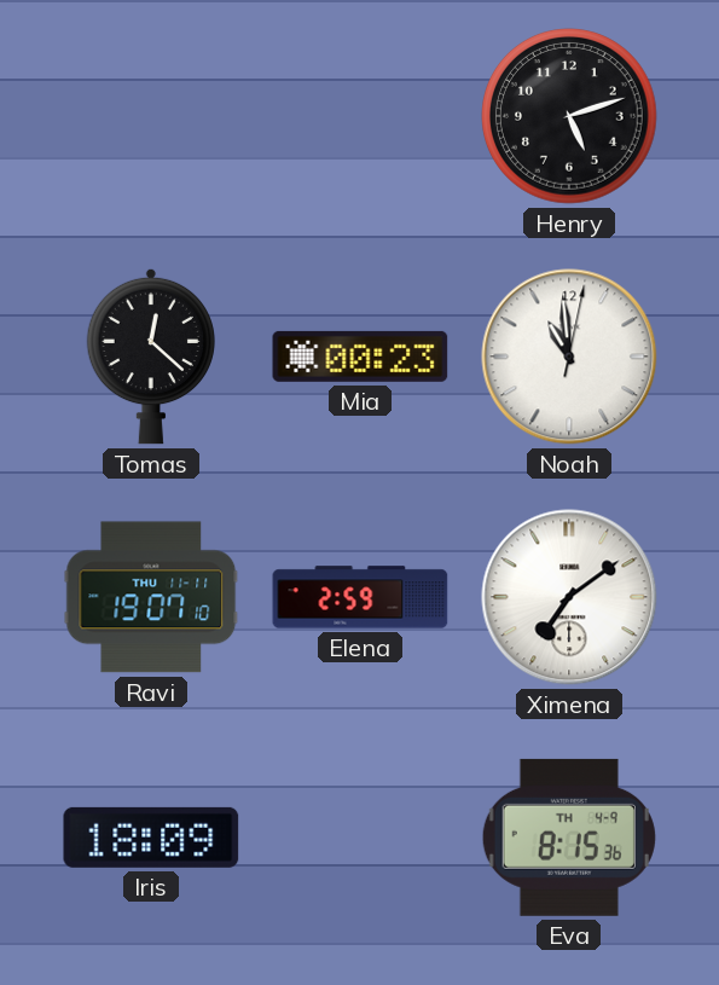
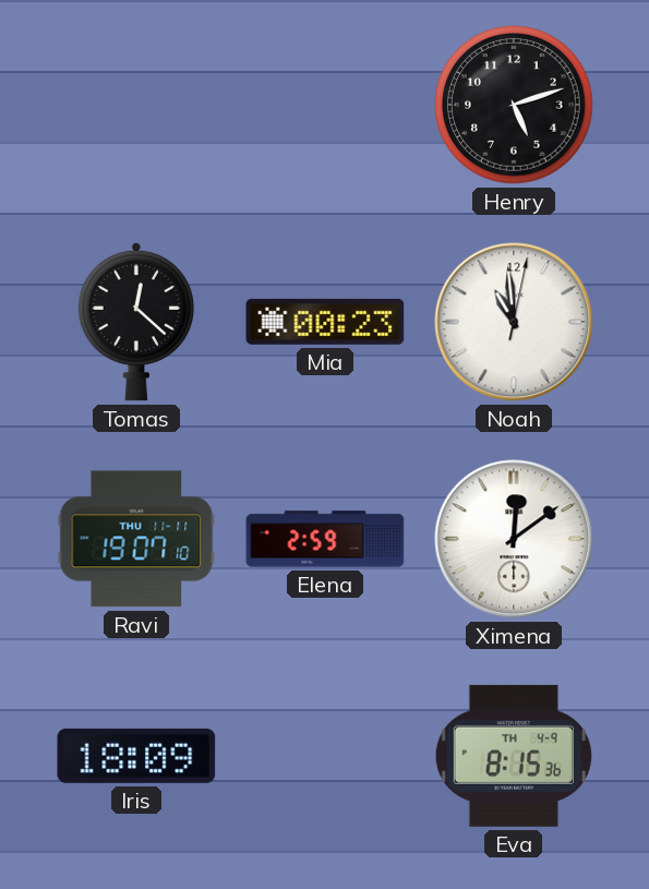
Ximena: 7:09 -> 12:09
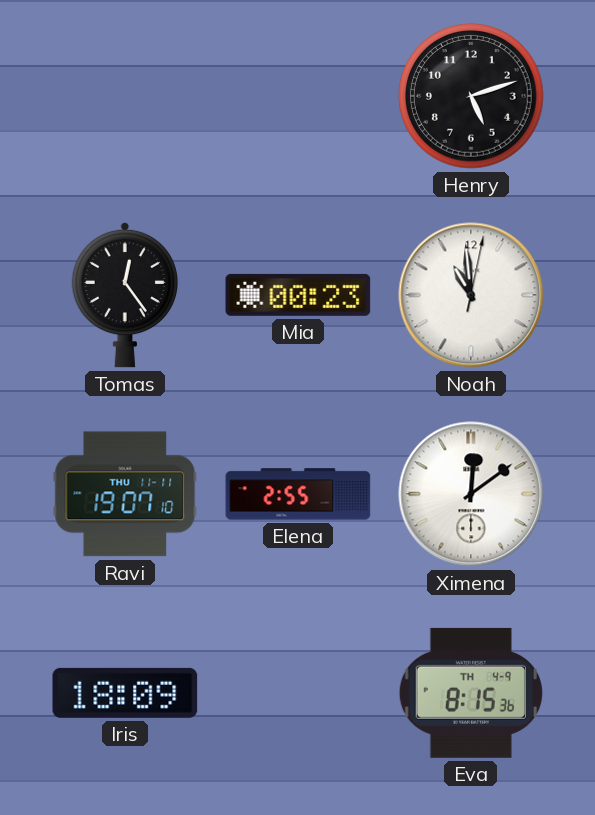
Tomas: 12:22 -> 12:24
Elena: 2:59 -> 2:55
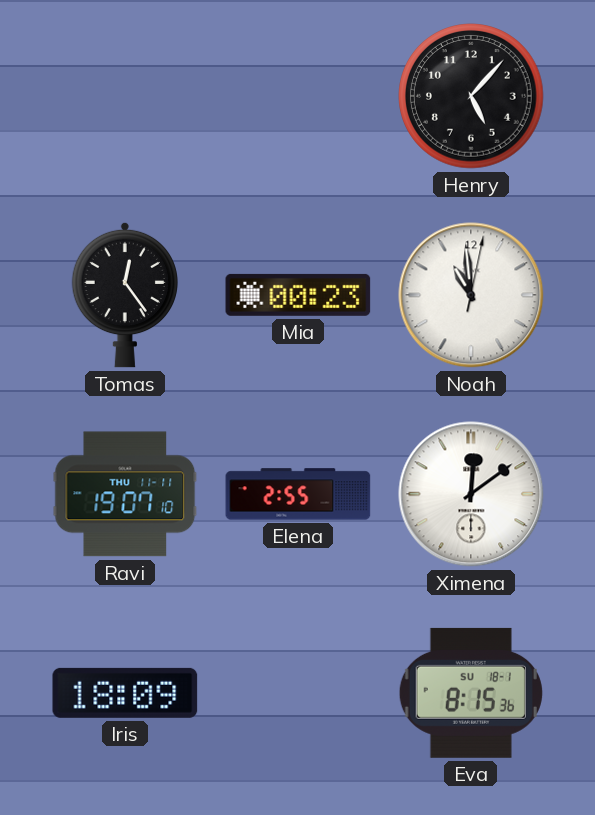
Henry: 5:12 -> 5:07
Eva date: TH 4-9 -> SU 18-1
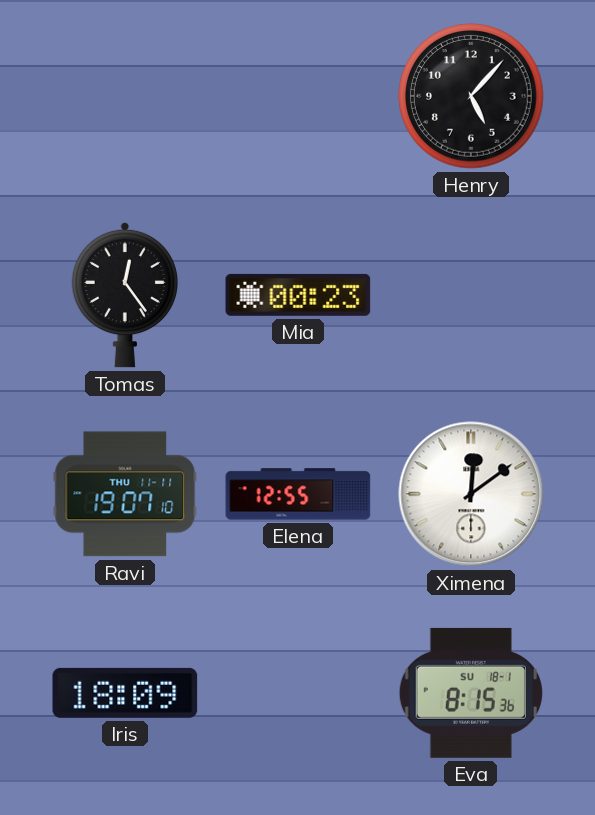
Noah: 10:59 -> none
Elena: 2:55 -> 12:55
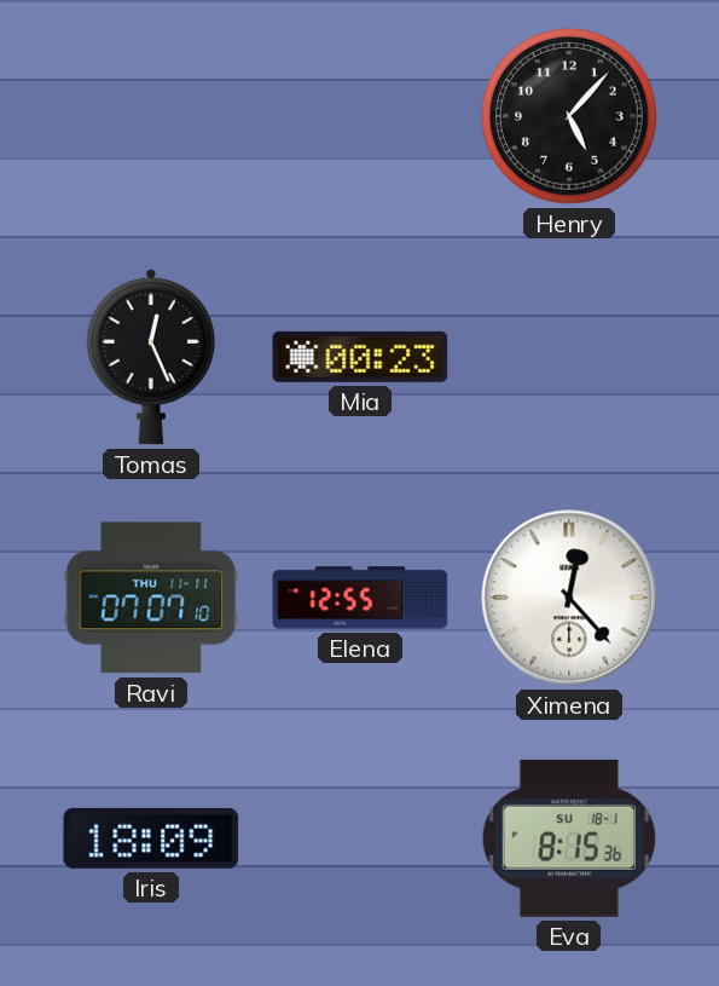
Tomas: 12:24 -> 12:26
Ravi: 19:07 -> 07:07
Ximena: 12:09 -> 12:23
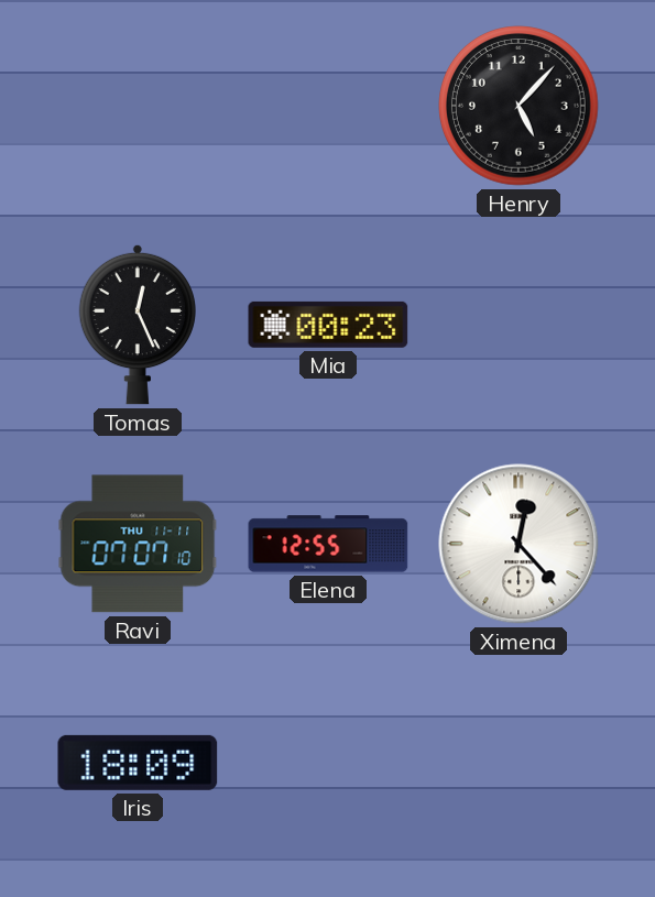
Eva: 8:15 -> none
